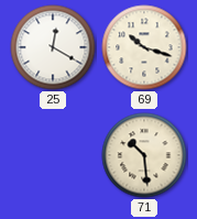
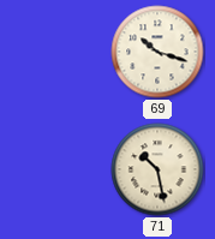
25: 12:20 -> none
71: 10:29 -> 10:28
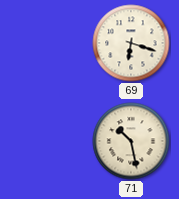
69: 10:18 -> 6:18
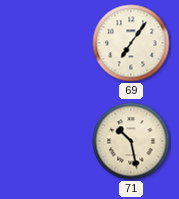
69: 6:18 -> 7:06
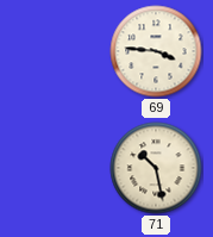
69: 7:06 -> 3:46
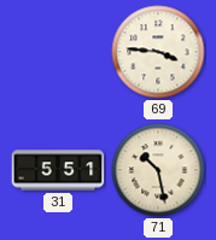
31: none -> 5:51
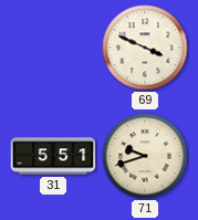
69: 3:46 -> 3:49
71: 10:28 -> 9:42
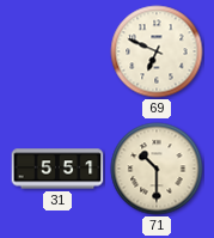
69: 3:49 -> 6:49
71: 9:42 -> 10:30
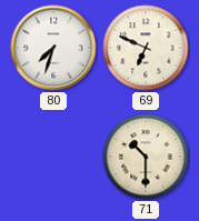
80: none -> 7:33
31: 5:51 -> none
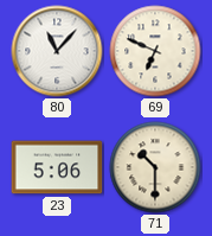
80: 7:33 -> 11:07
23: none -> 5:06
